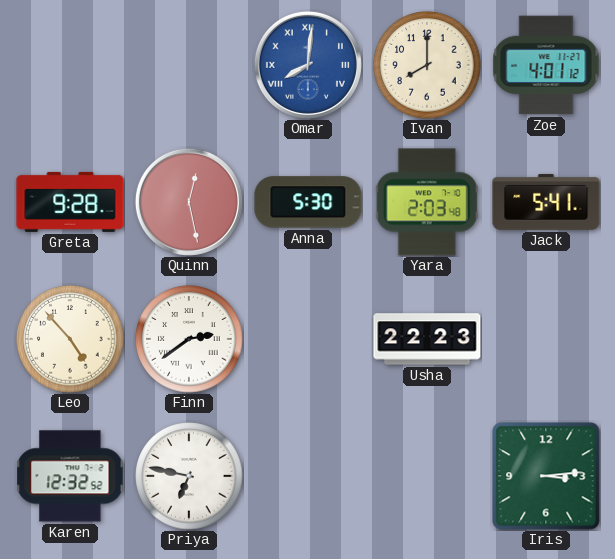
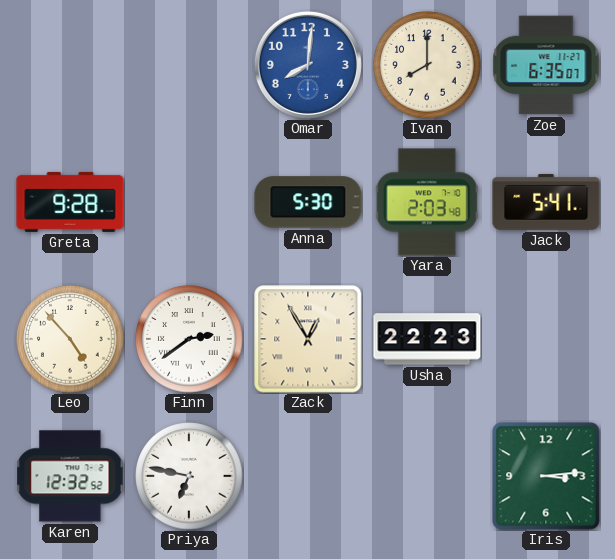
Omar numerals: Roman -> Arabic
Zoe: 4:01 -> 6:35
Quinn: 12:28 -> none
Zack: none -> 12:55
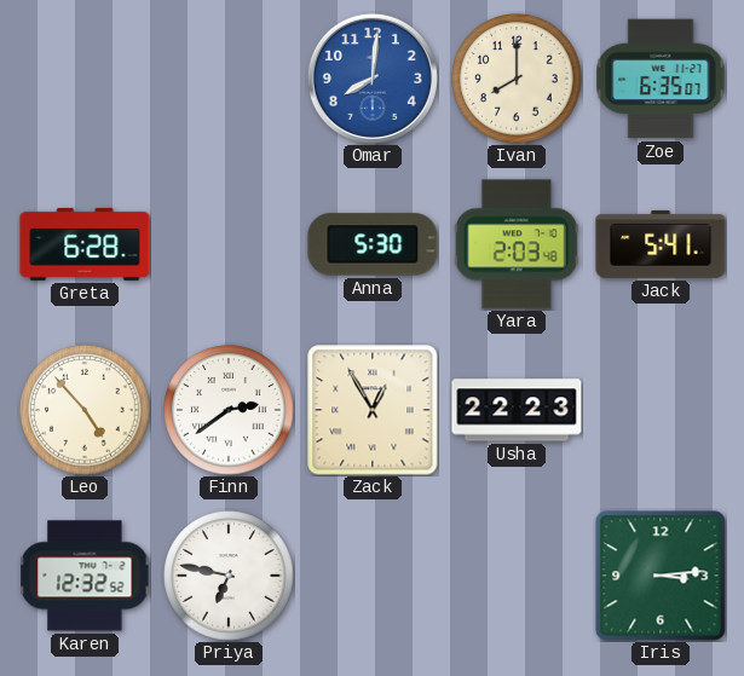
Greta: 9:28 -> 6:28
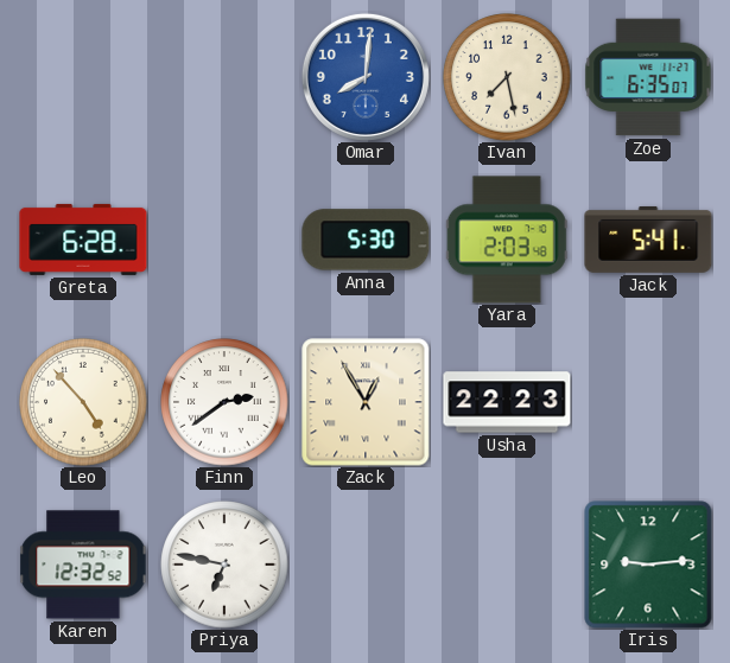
Ivan: 8:00 -> 7:28
Iris: 3:14 -> 9:14
